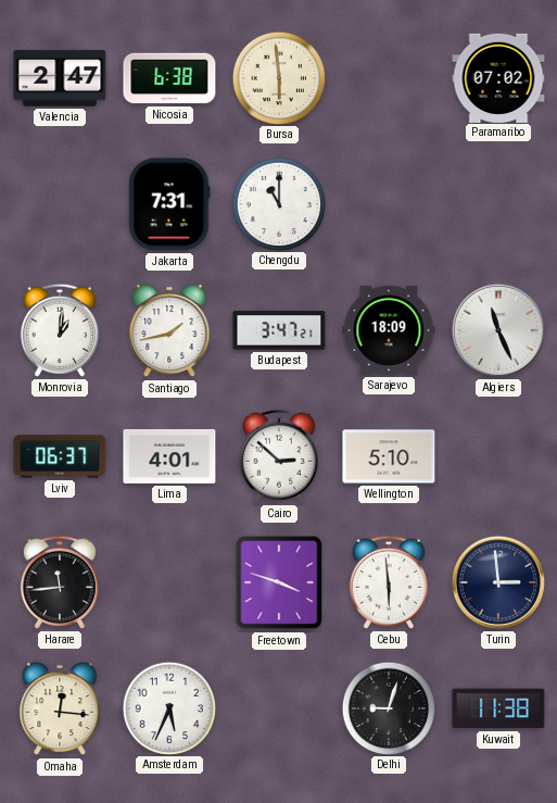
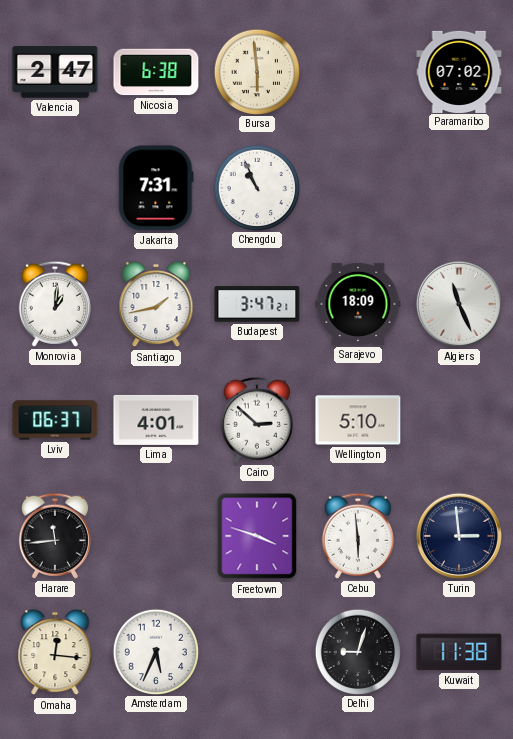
Chengdu: 11:00 -> 10:56
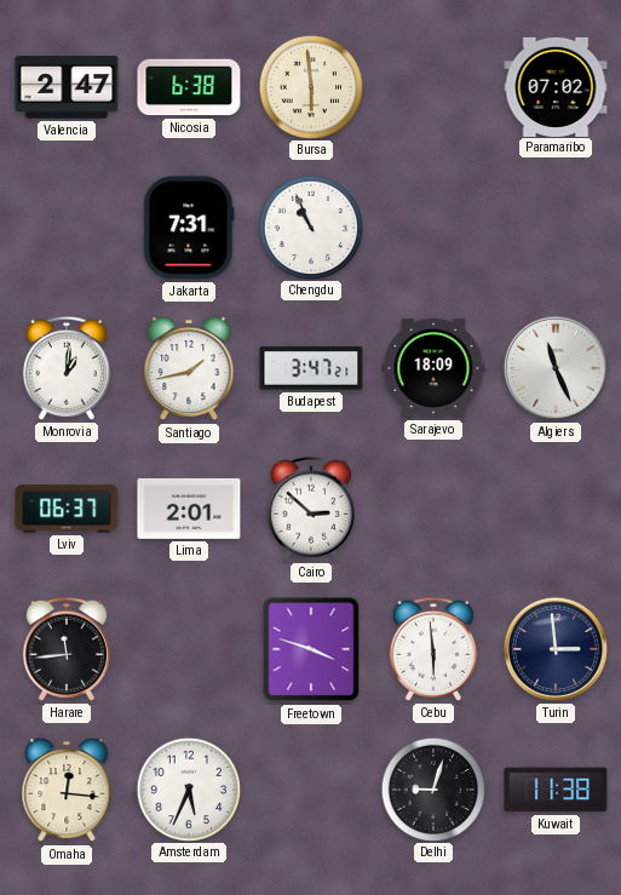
Lima: 4:01 -> 2:01
Wellington: 5:10 -> none
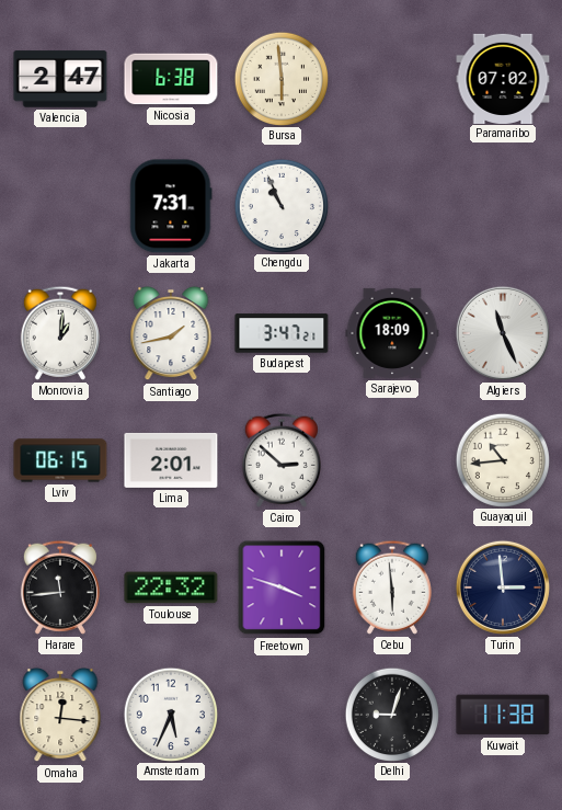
Lviv: 06:37 -> 06:15
Guayaquil: none -> 10:44
Toulouse: none -> 22:32
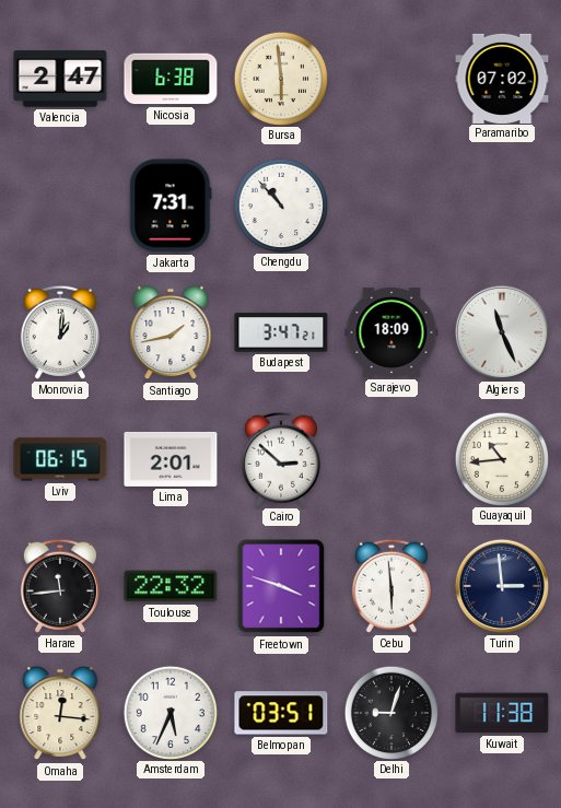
Chengdu: 10:56 -> 10:53
Belmopan: none -> 03:51
